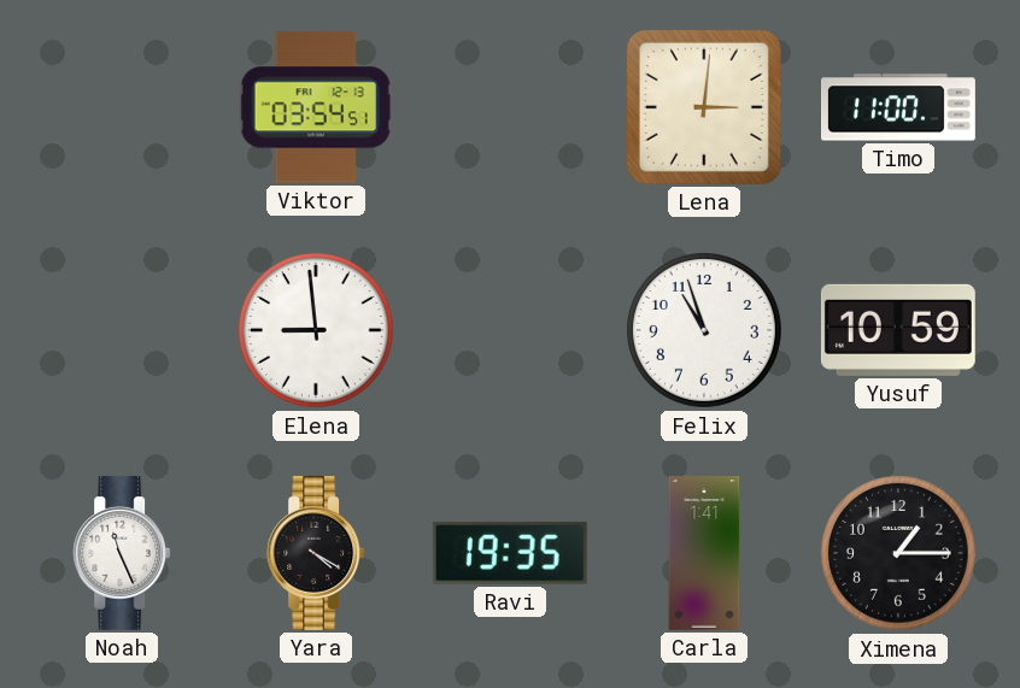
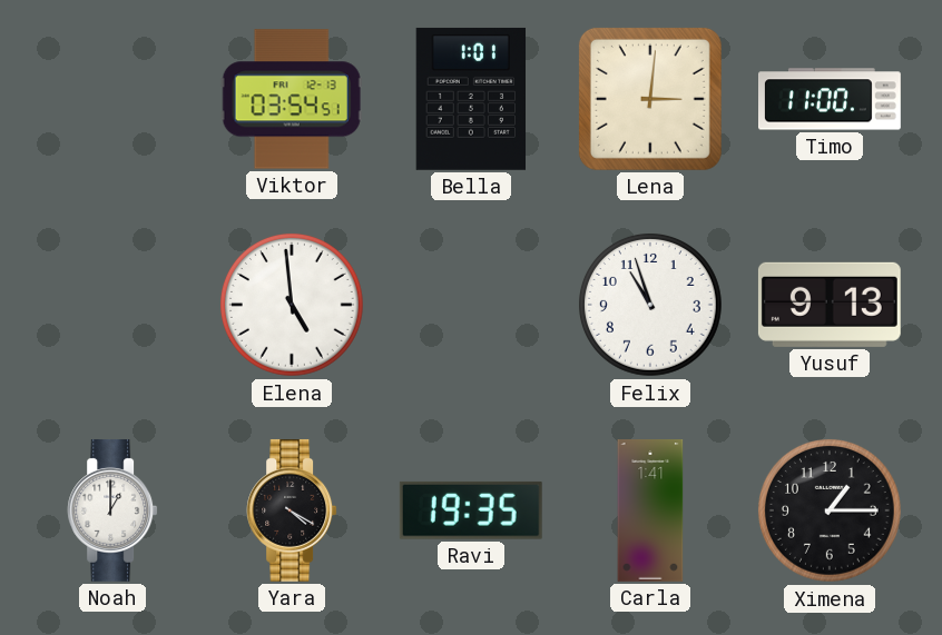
Bella: none -> 1:01
Elena: 8:59 -> 4:59
Yusuf: 10:59 -> 9:13
Noah: 11:26 -> 1:00
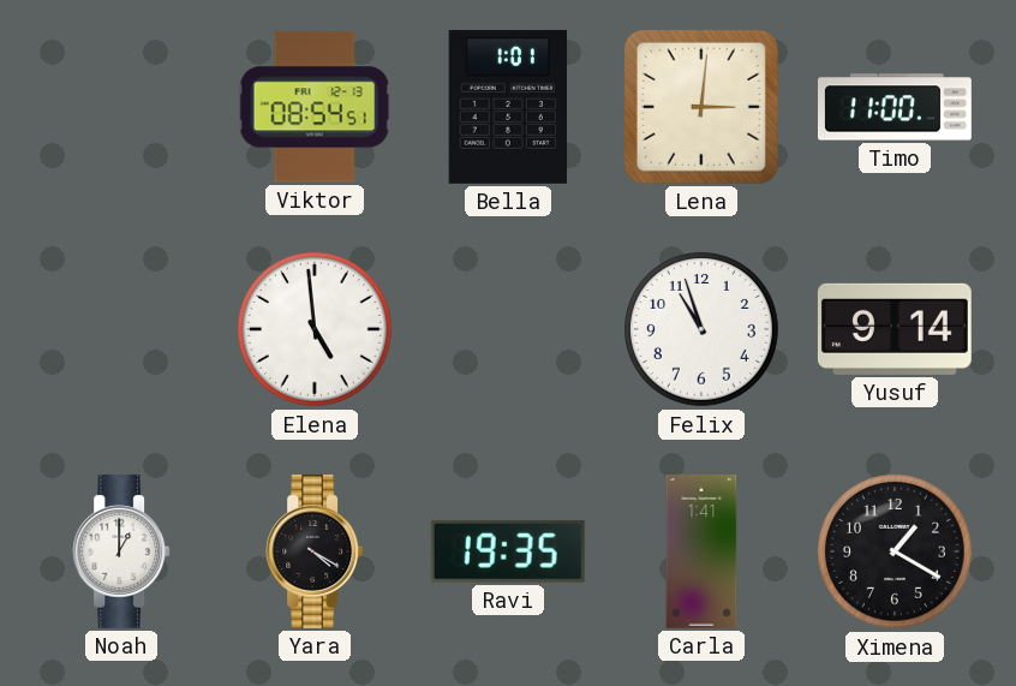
Viktor: 03:54 -> 08:54
Yusuf: 9:13 -> 9:14
Ximena: 1:15 -> 1:20
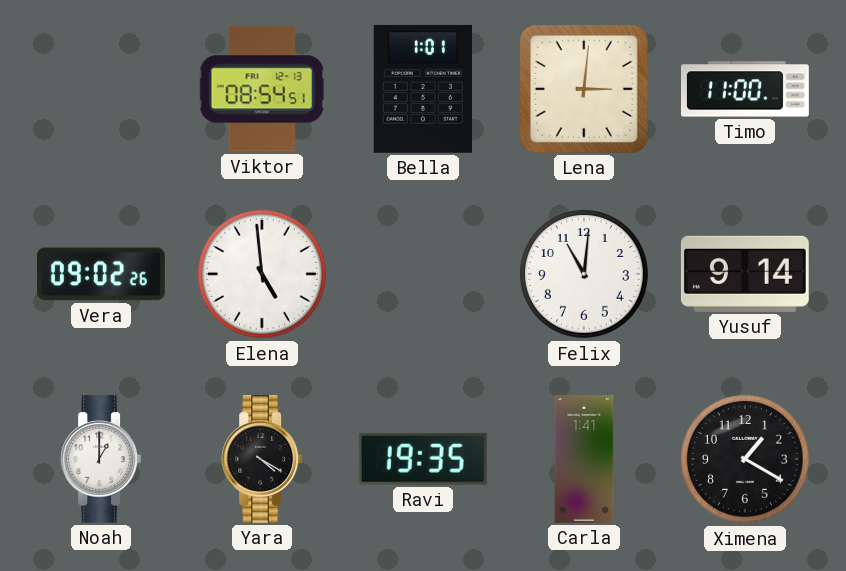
Vera: none -> 09:02
Felix: 10:57 -> 11:01
